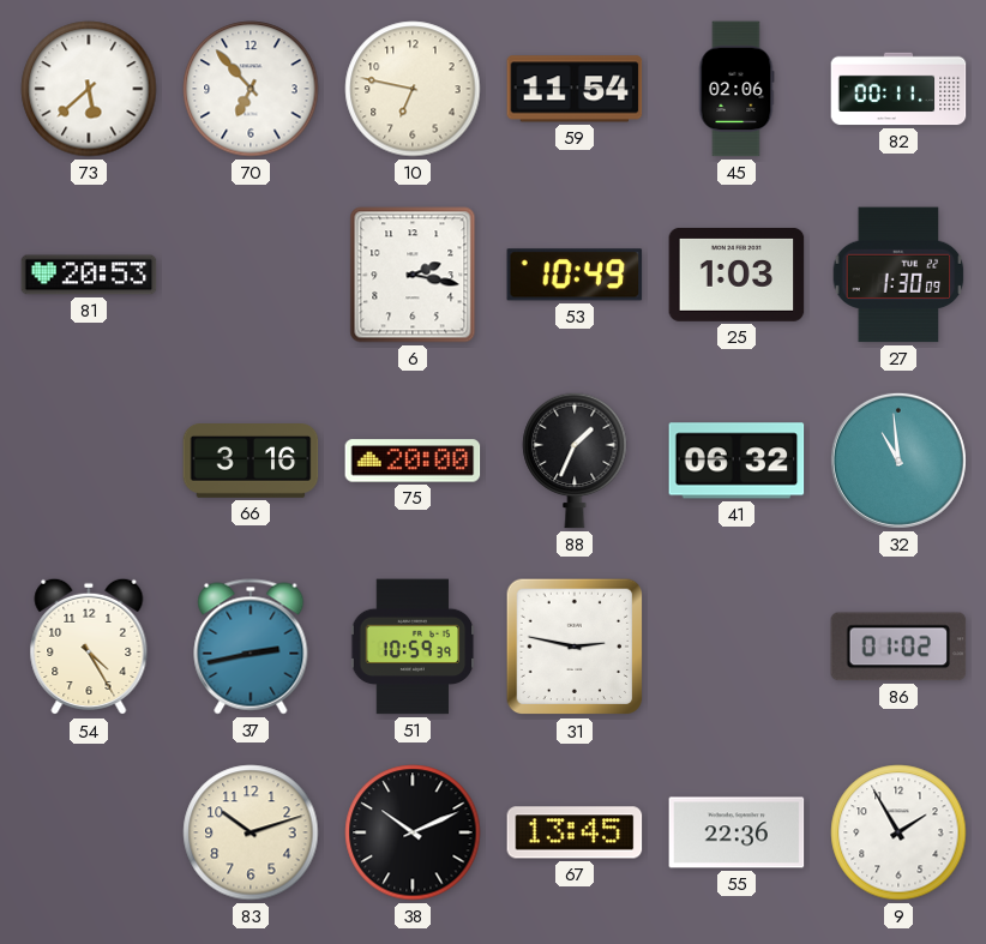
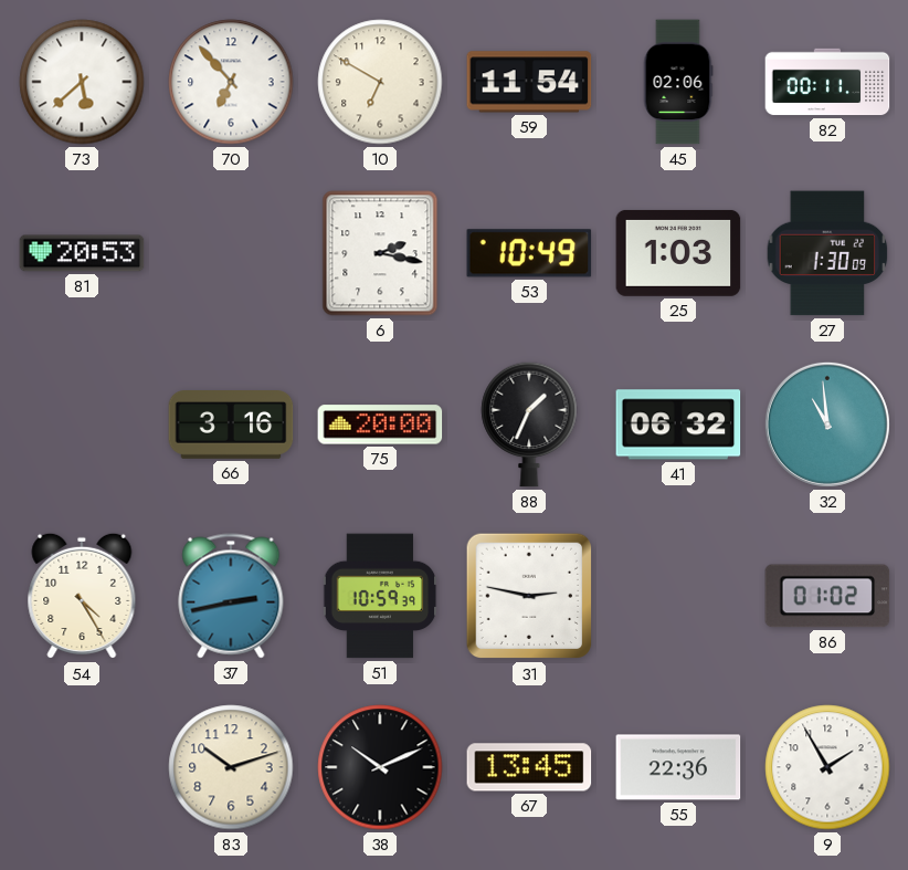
10: 6:47 -> 6:50
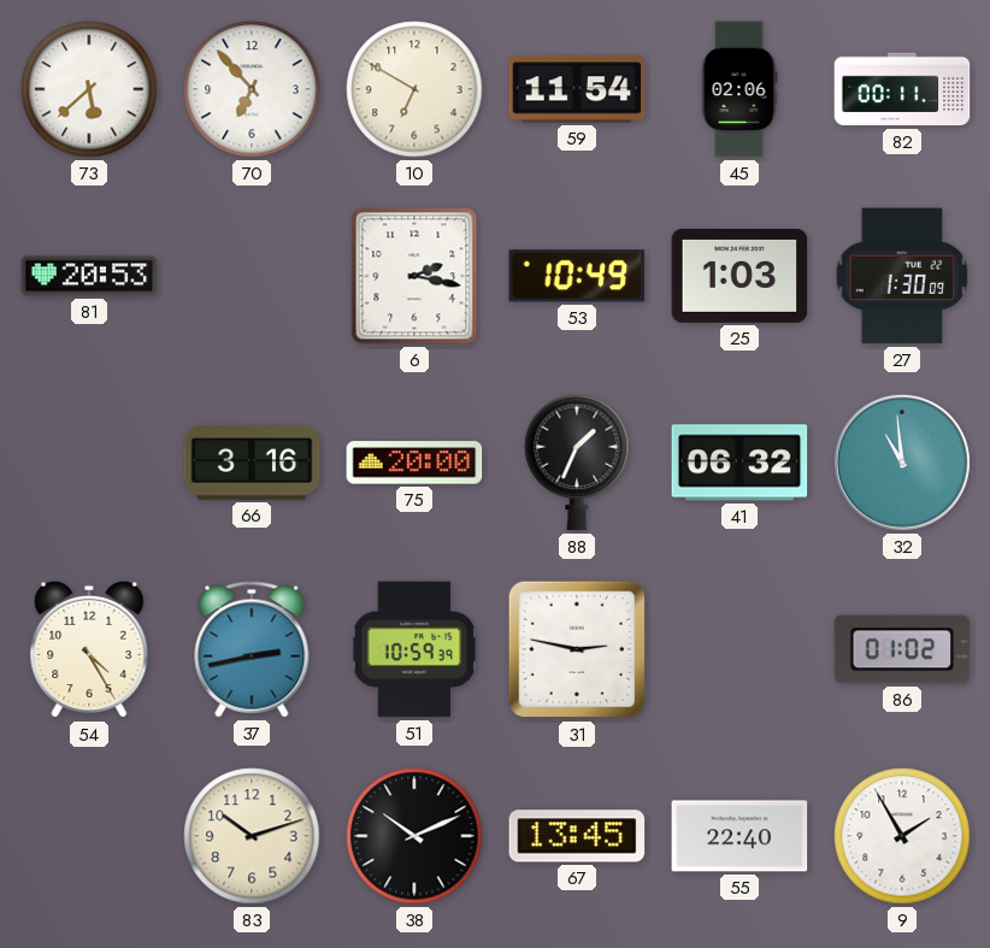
55: 22:36 -> 22:40
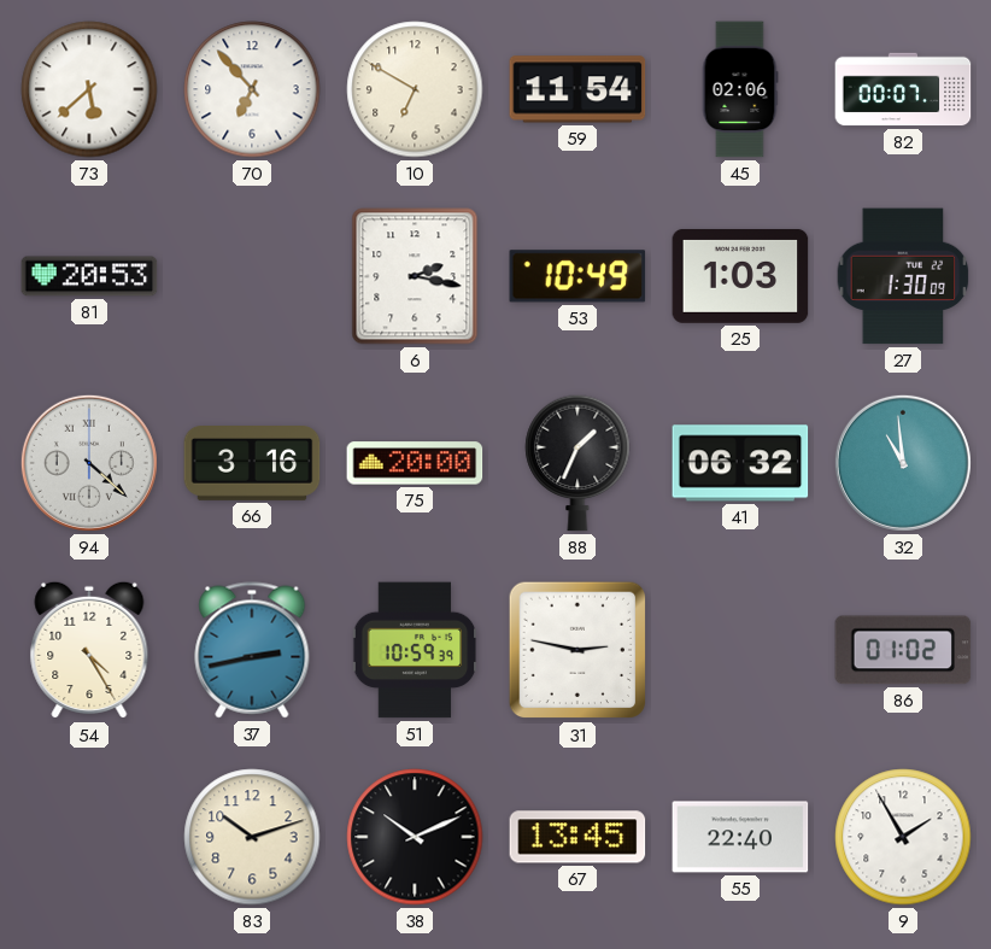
82: 00:11 -> 00:07
94: none -> 4:22
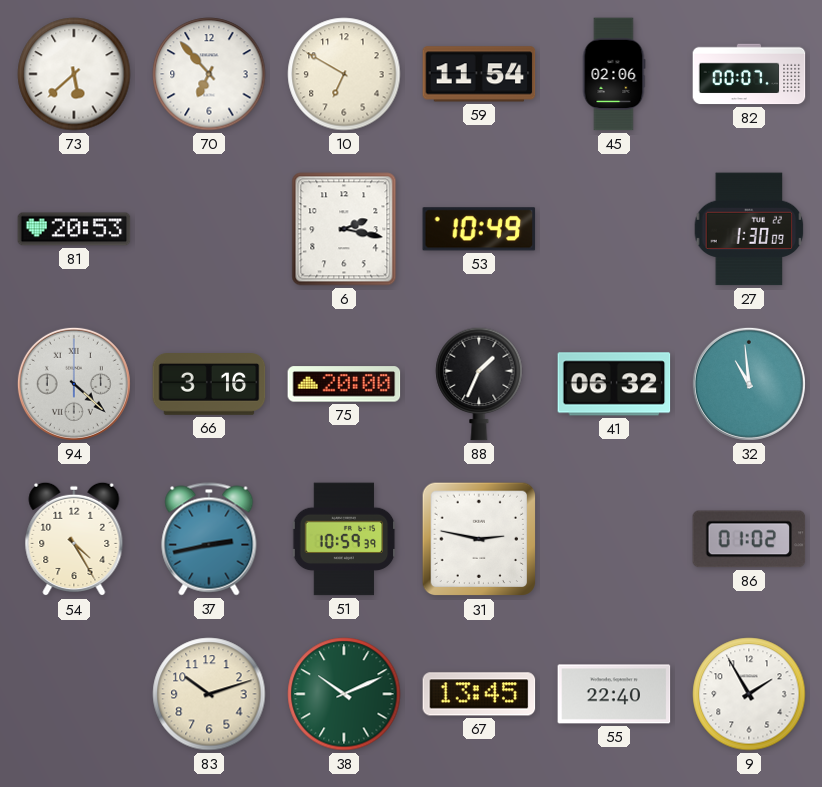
25: 1:03 -> none
38 dial: black -> green
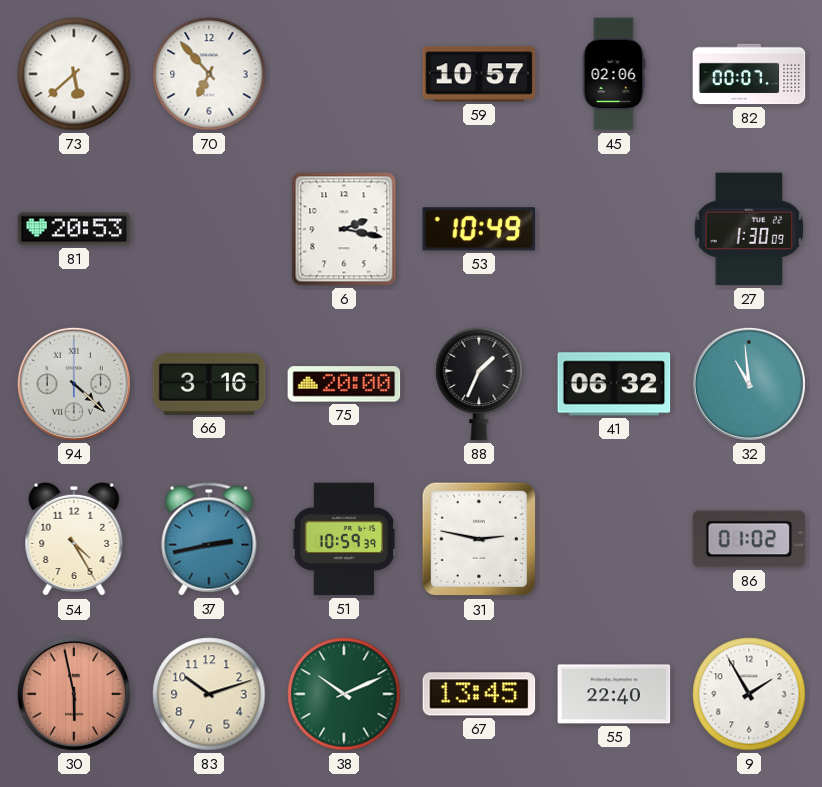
10: 6:50 -> none
59: 11:54 -> 10:57
30: none -> 5:58
